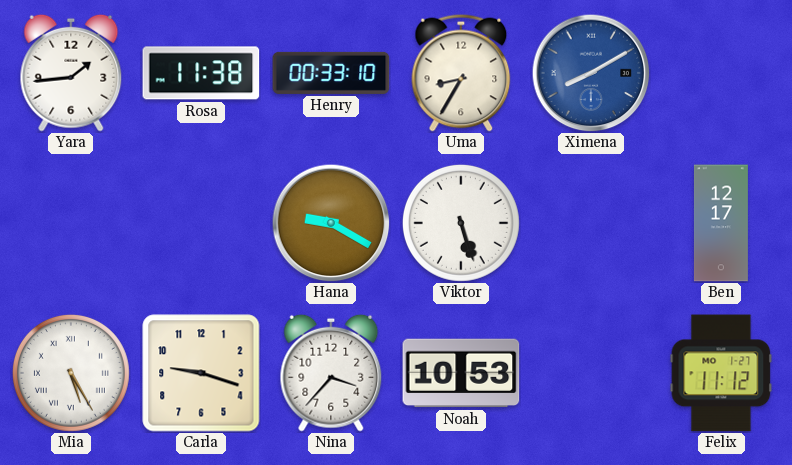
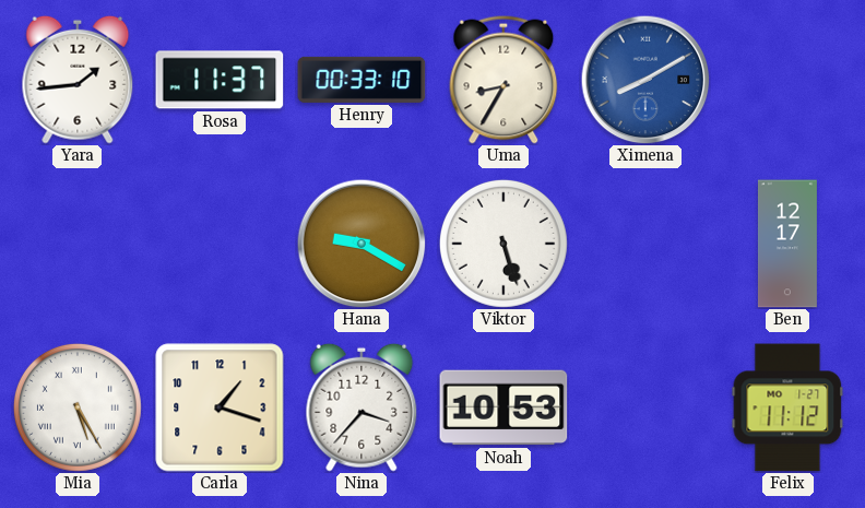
Rosa: 11:38 -> 11:37
Carla: 9:18 -> 1:18
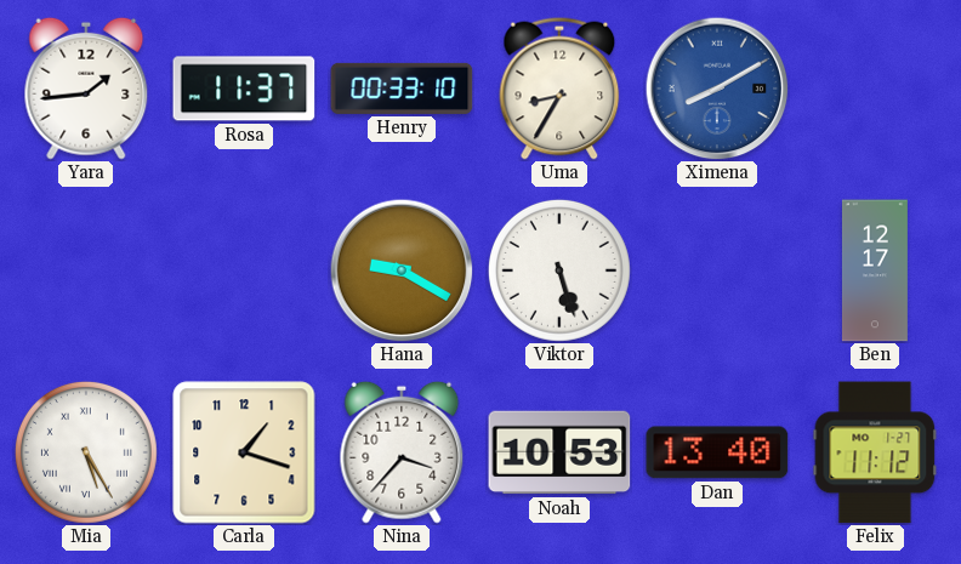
Dan: none -> 13:40
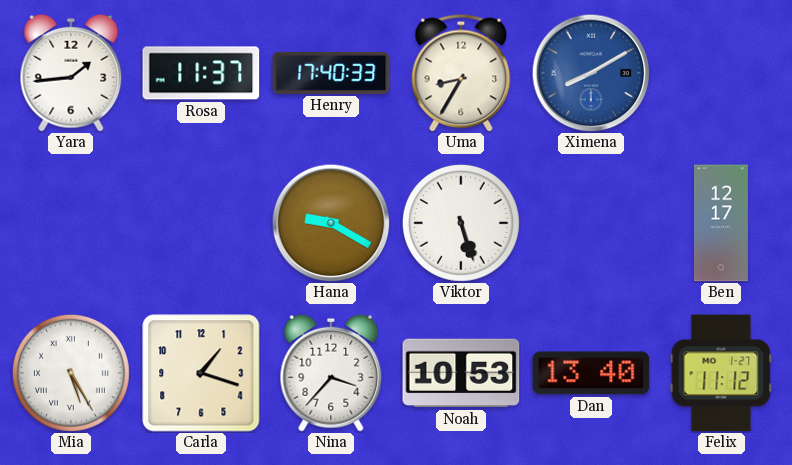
Henry: 00:33 -> 17:40
